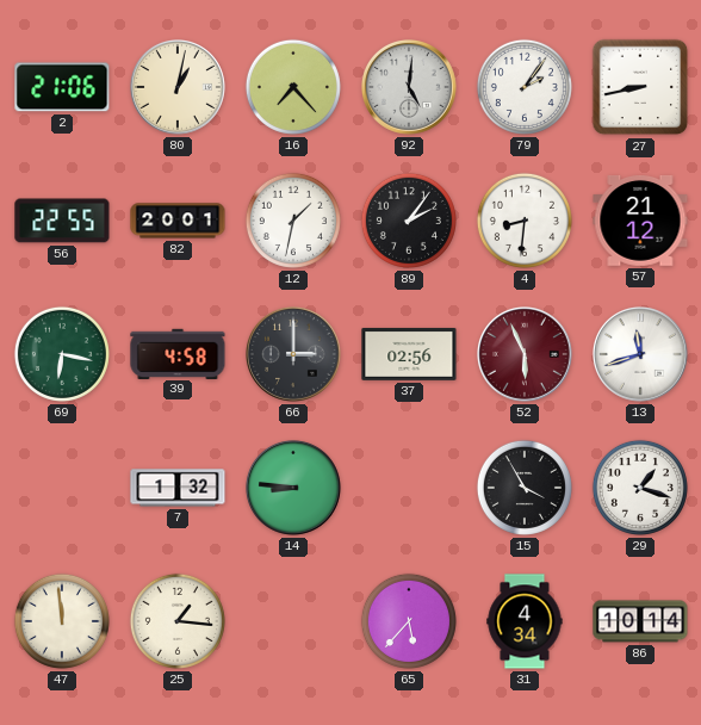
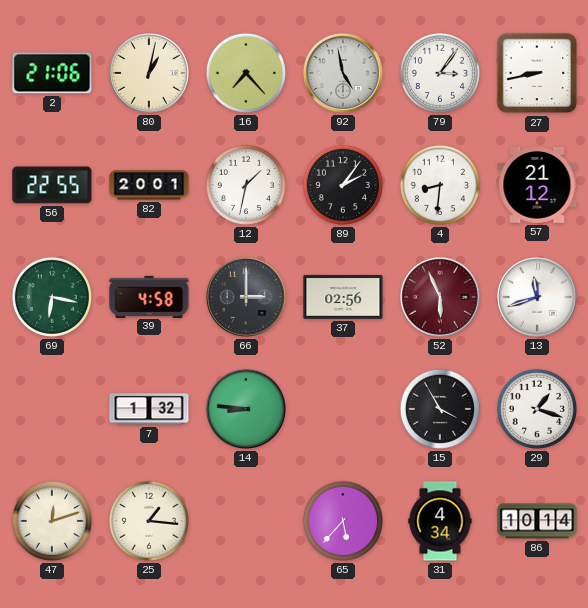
92: 5:01 -> 4:58
79: 2:06 -> 3:06
47: 11:59 -> 12:12
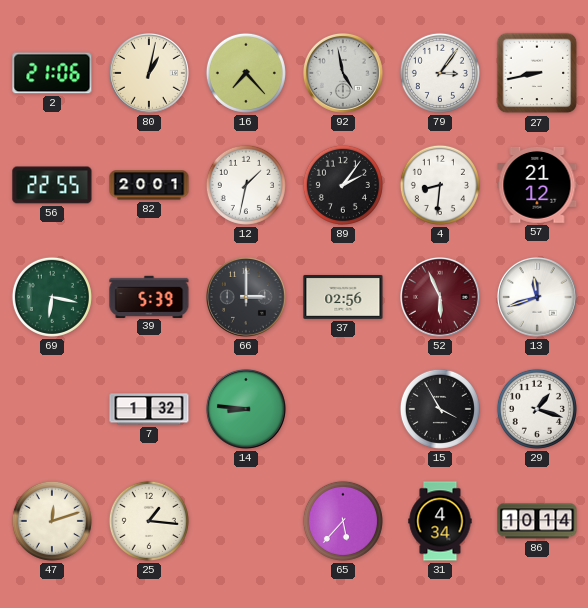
39: 4:58 -> 5:39
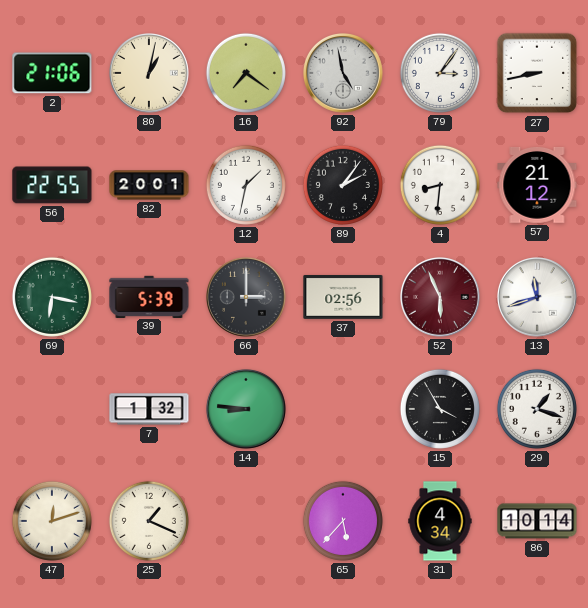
16: 7:23 -> 7:21
25: 1:16 -> 1:19
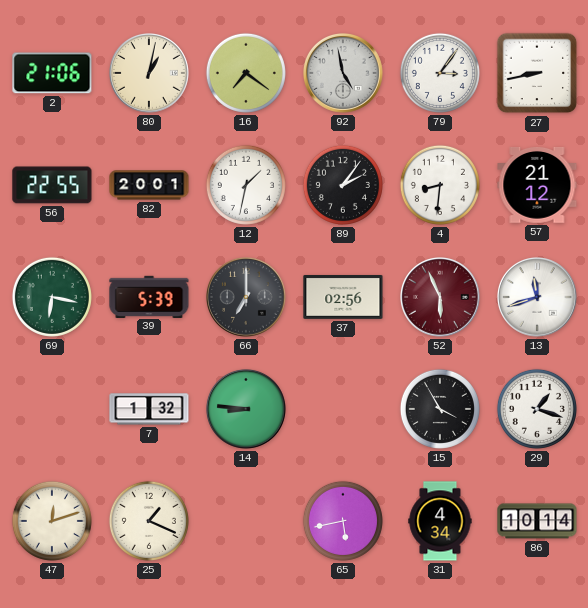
66: 3:00 -> 7:00
65: 5:37 -> 5:43
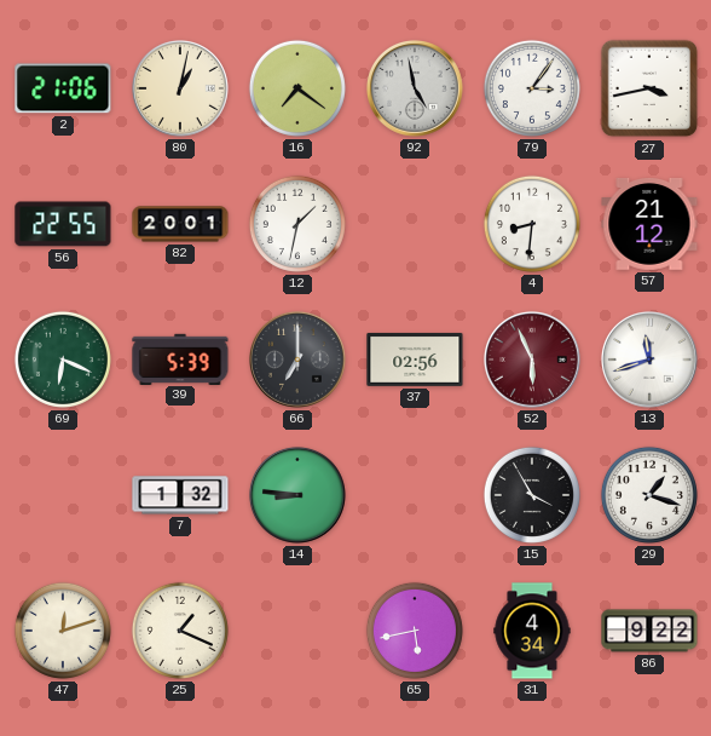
27: 8:43 -> 3:43
89: 2:06 -> none
69: 6:17 -> 6:19
86: 10:14 -> 9:22
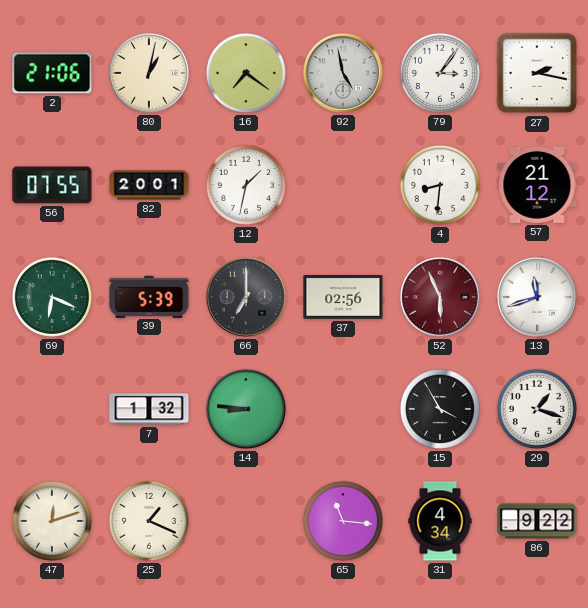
27: 3:43 -> 2:17
56: 22:55 -> 07:55
65: 5:43 -> 11:16
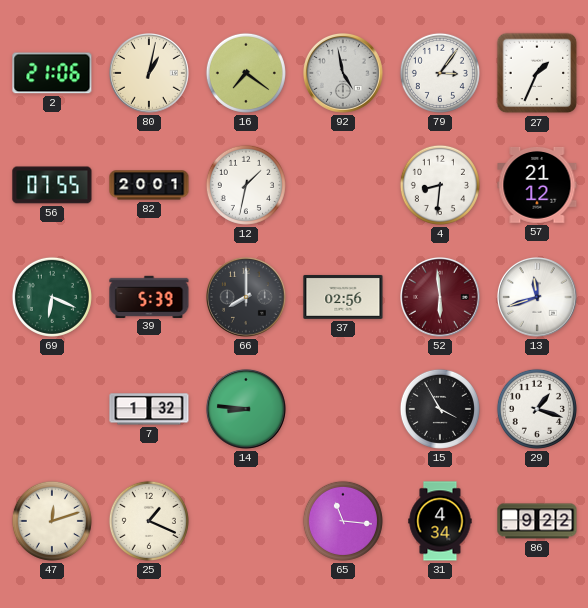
27: 2:17 -> 1:34
66: 7:00 -> 8:00
52: 5:56 -> 5:59
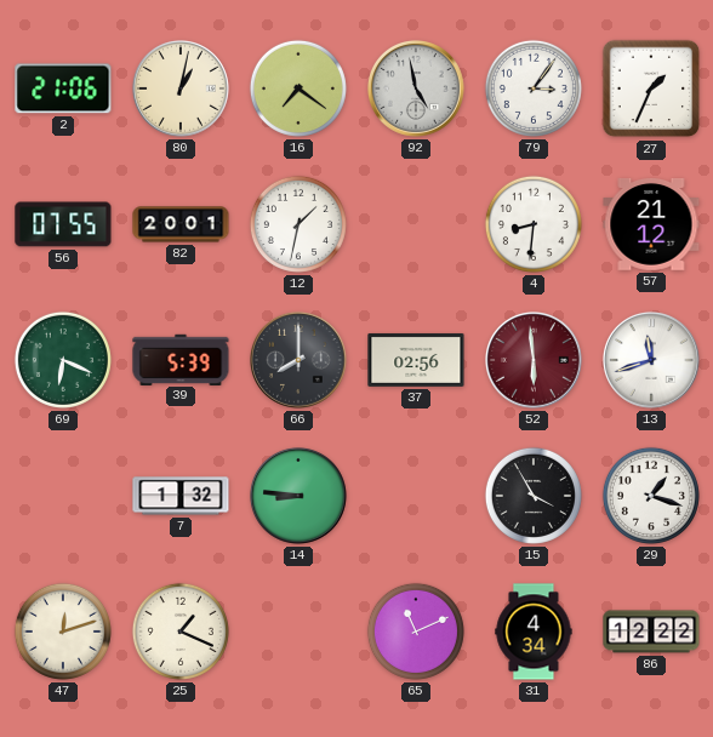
65: 11:16 -> 11:11
86: 9:22 -> 12:22
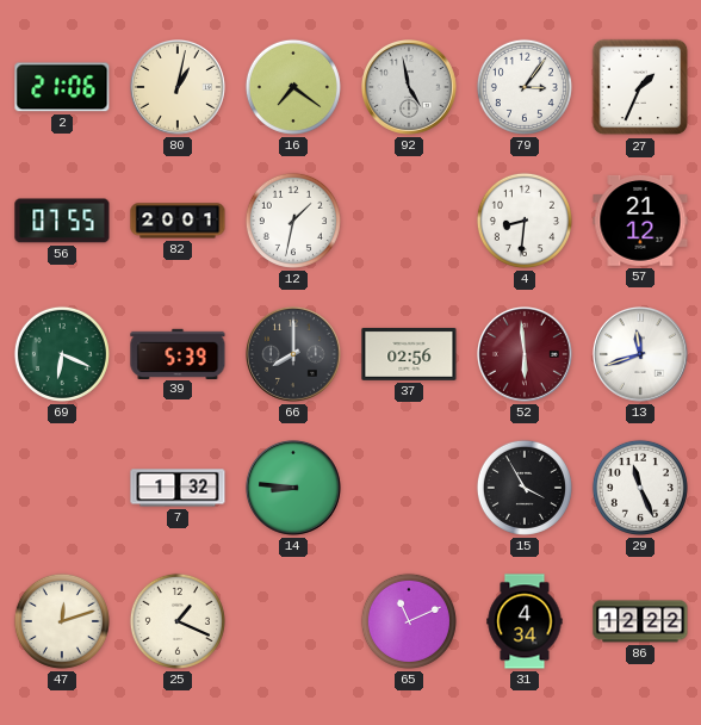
29: 1:18 -> 11:26
